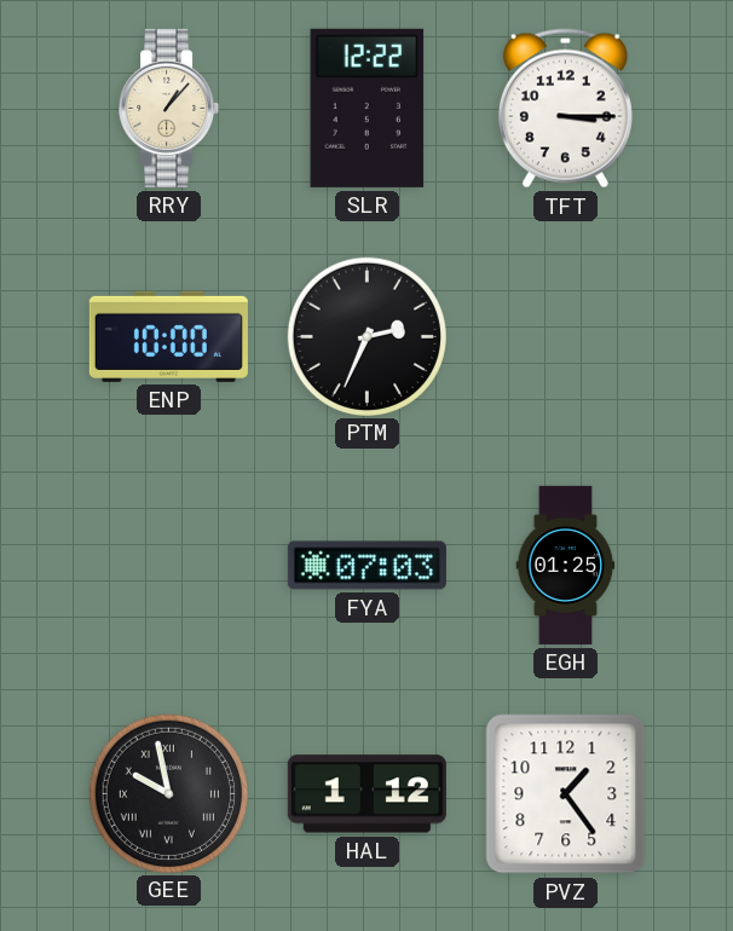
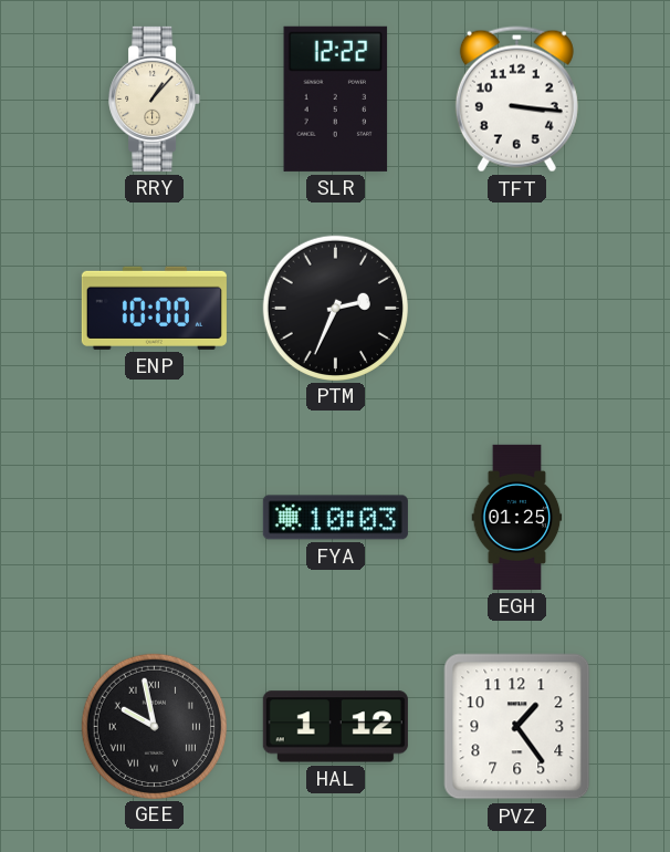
TFT: 3:15 -> 3:16
FYA: 07:03 -> 10:03
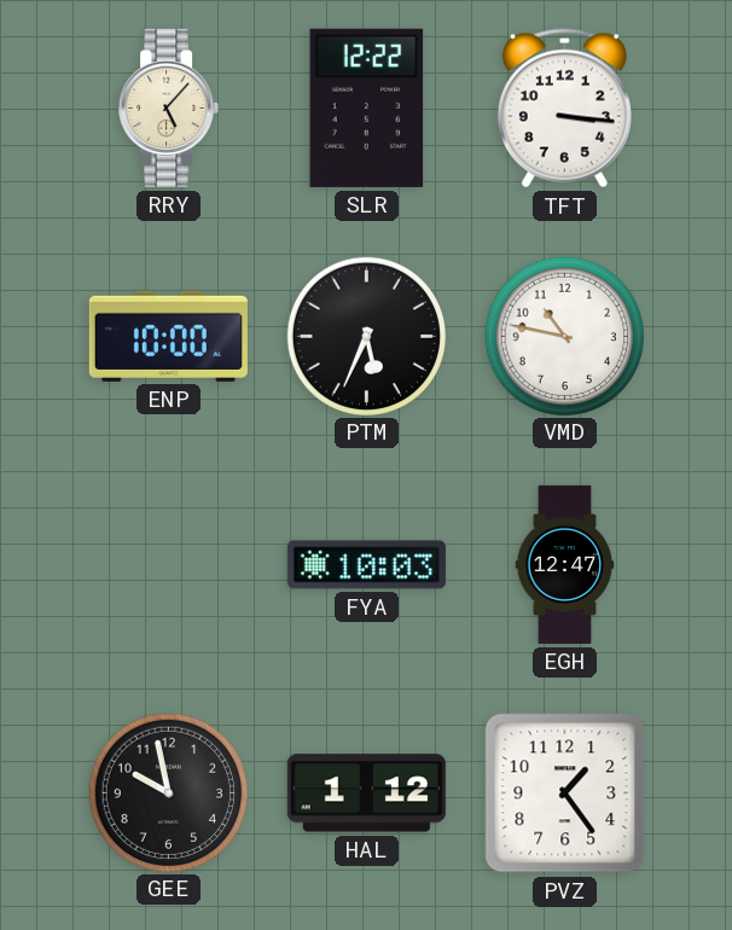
RRY: 1:07 -> 5:07
PTM: 2:34 -> 5:34
VMD: none -> 10:47
EGH: 01:25 -> 12:47
GEE numerals: Roman -> Arabic
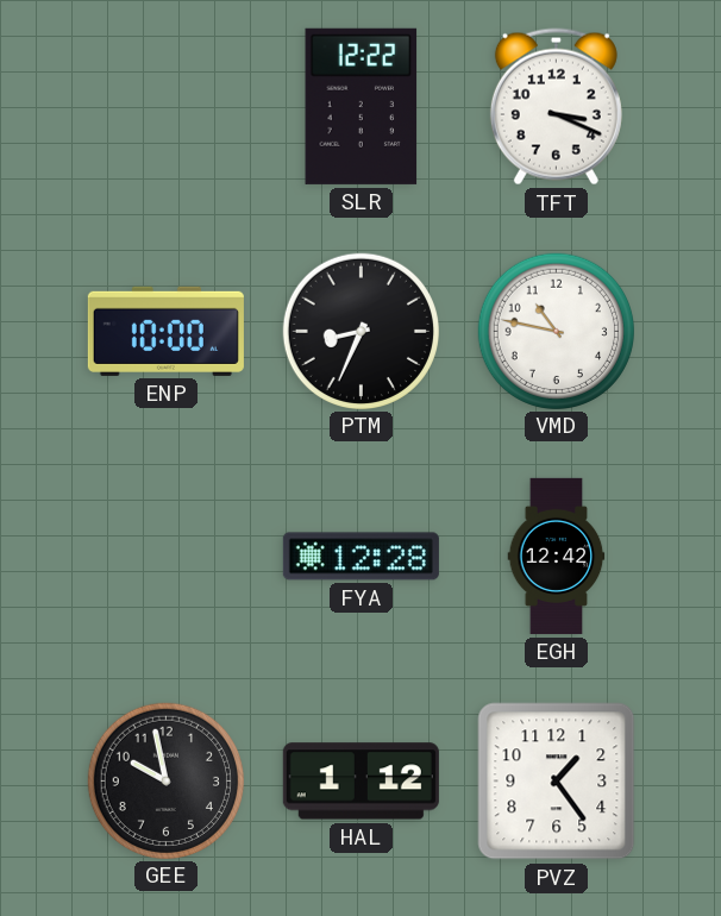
RRY: 5:07 -> none
TFT: 3:16 -> 3:19
PTM: 5:34 -> 8:34
FYA: 10:03 -> 12:28
EGH: 12:47 -> 12:42
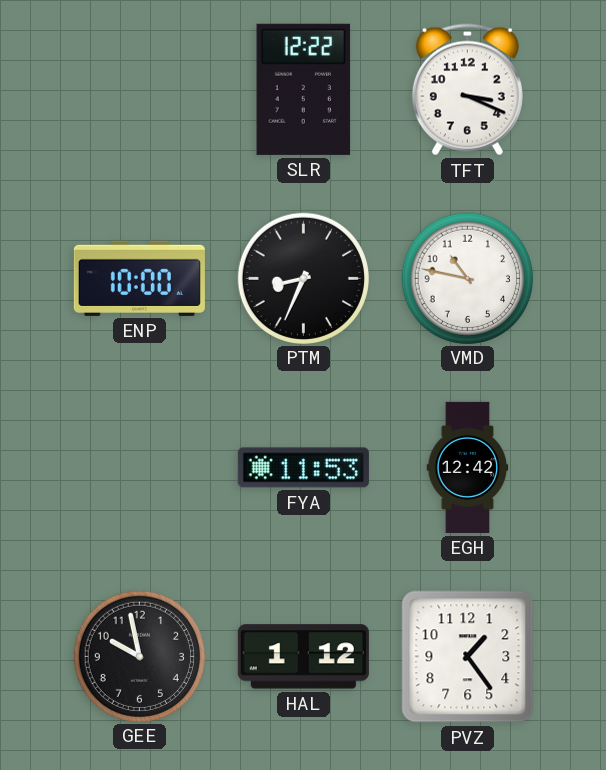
FYA: 12:28 -> 11:53
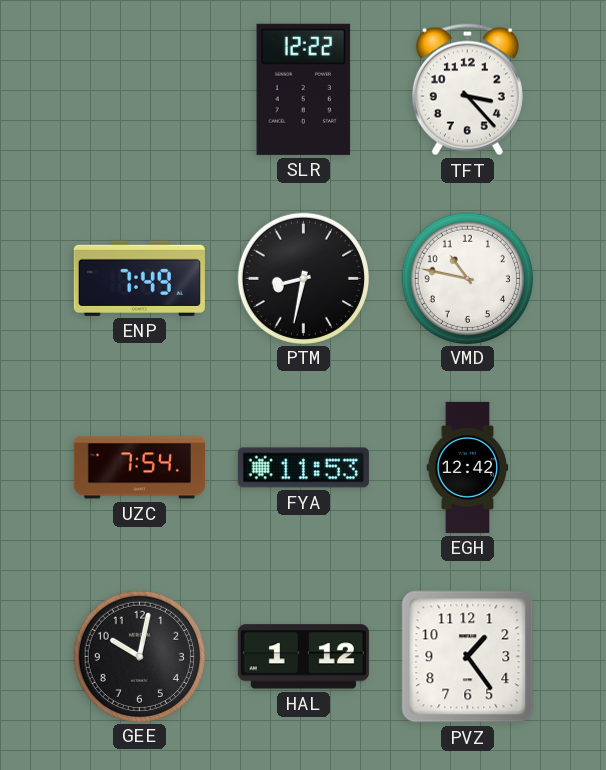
TFT: 3:19 -> 3:23
ENP: 10:00 -> 7:49
PTM: 8:34 -> 8:32
UZC: none -> 7:54
GEE: 9:58 -> 10:02
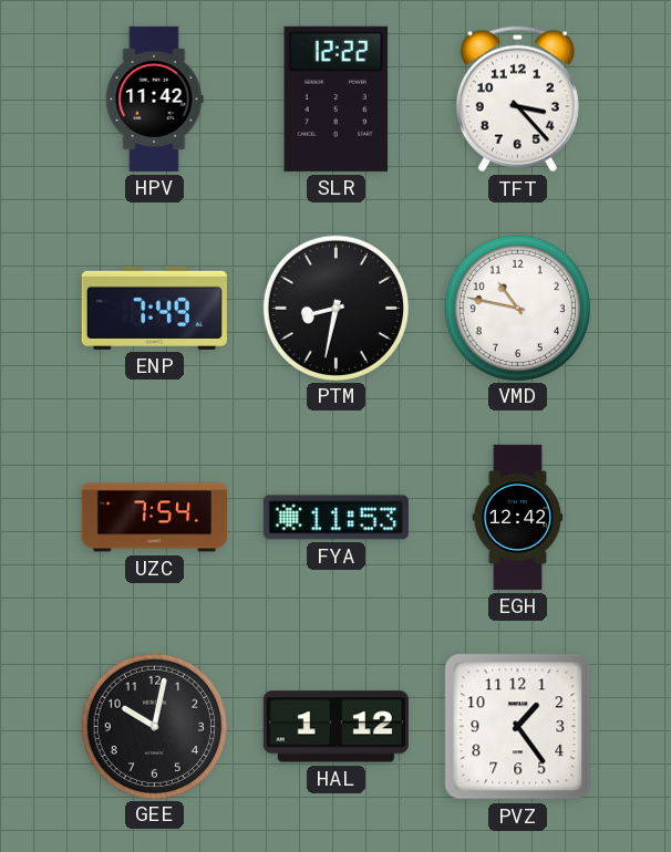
HPV: none -> 11:42
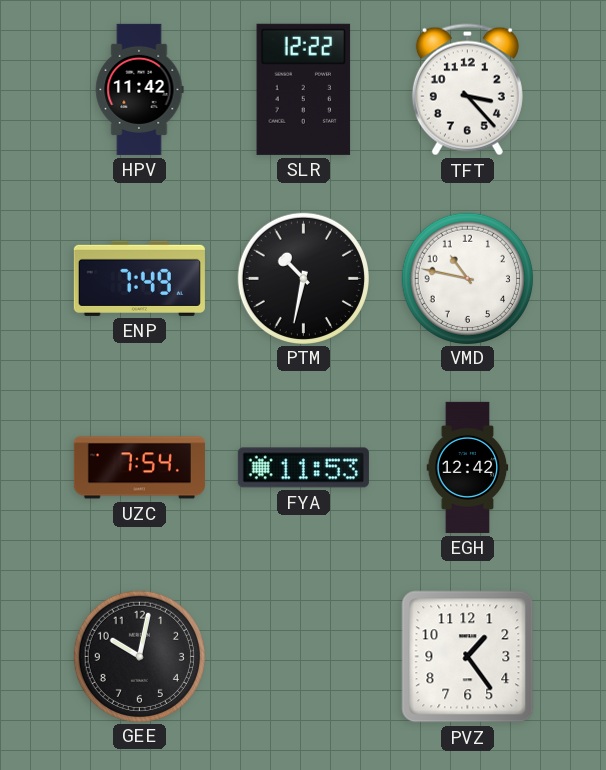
PTM: 8:32 -> 10:32
HAL: 1:12 -> none
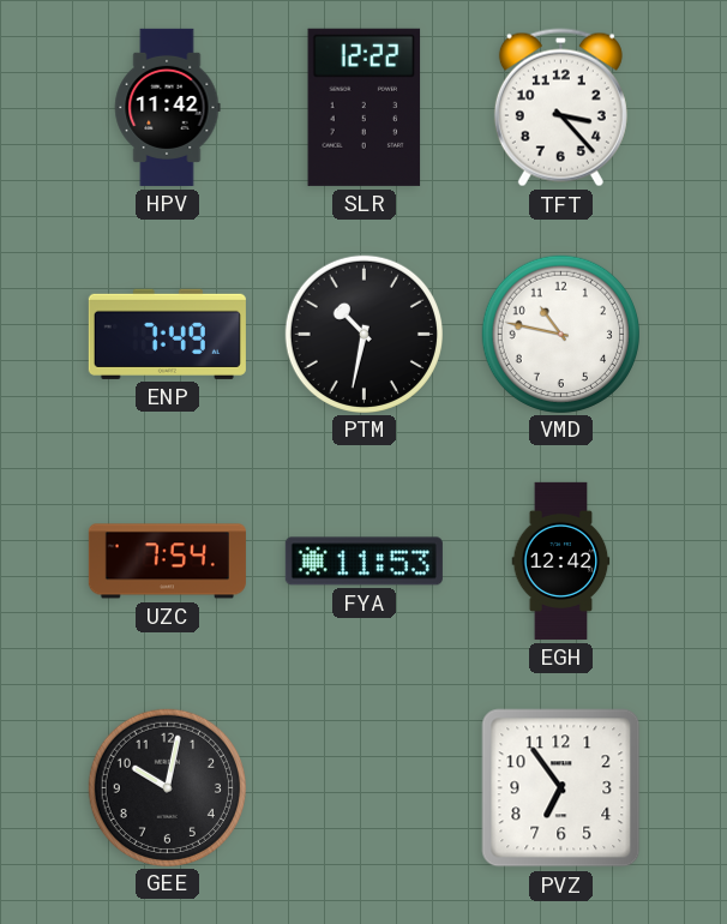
PVZ: 1:24 -> 6:54
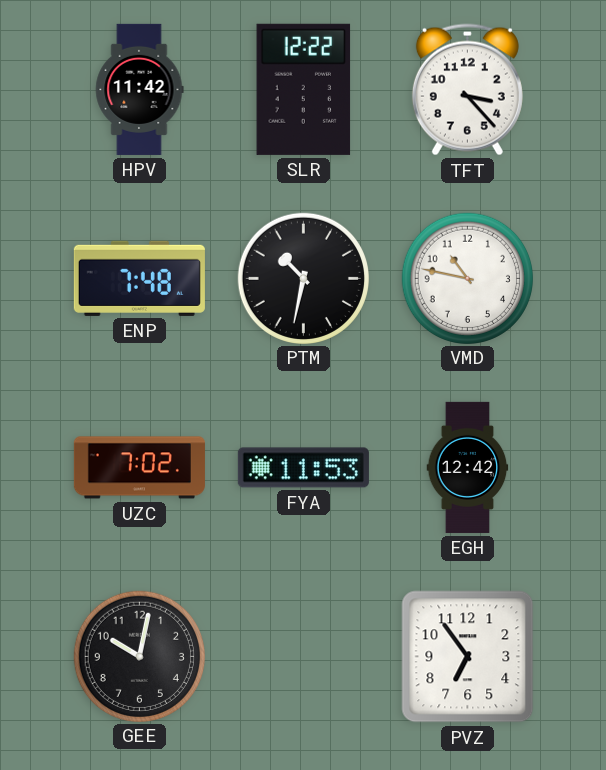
ENP: 7:49 -> 7:48
UZC: 7:54 -> 7:02
